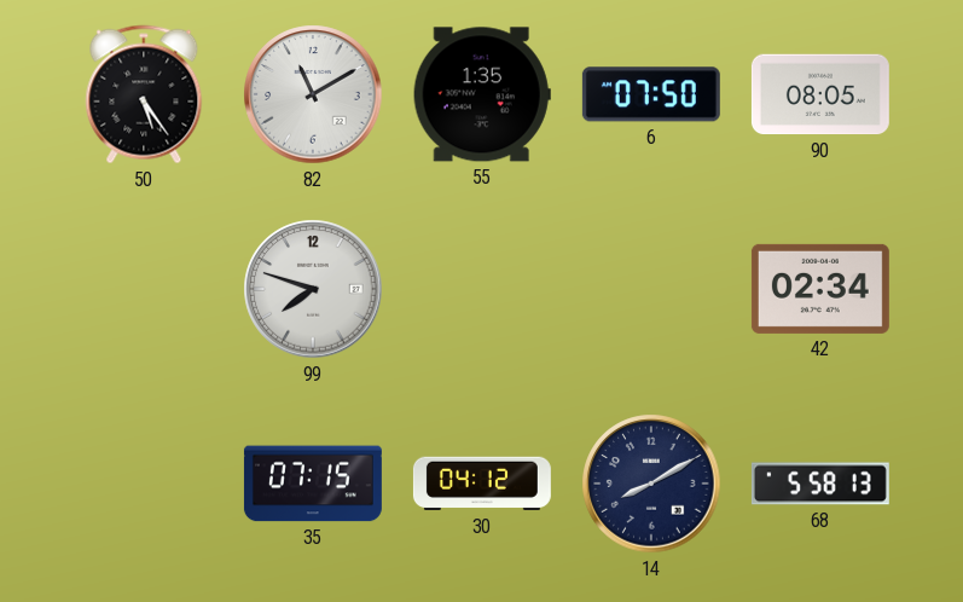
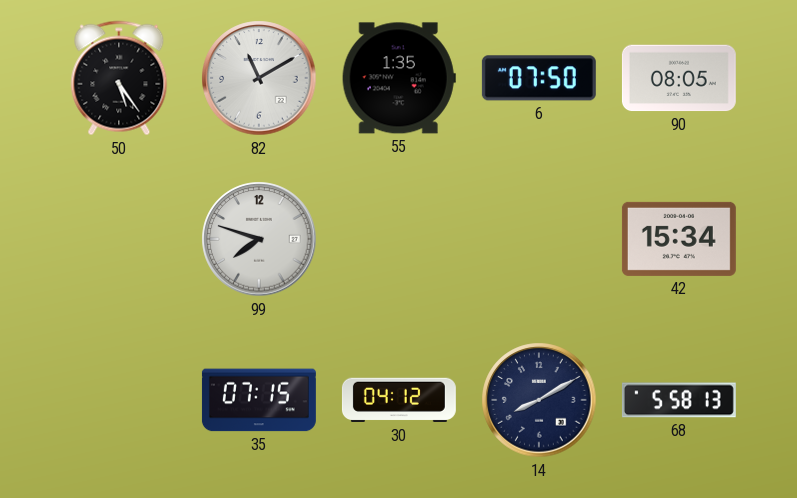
42: 02:34 -> 15:34
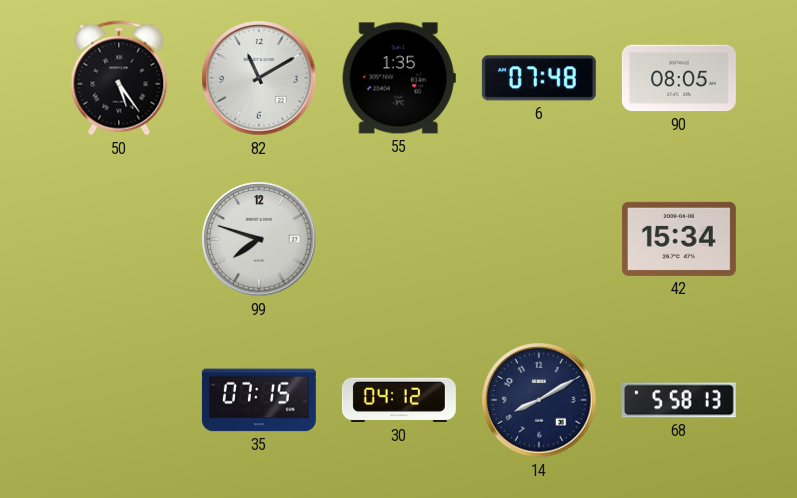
6: 07:50 -> 07:48
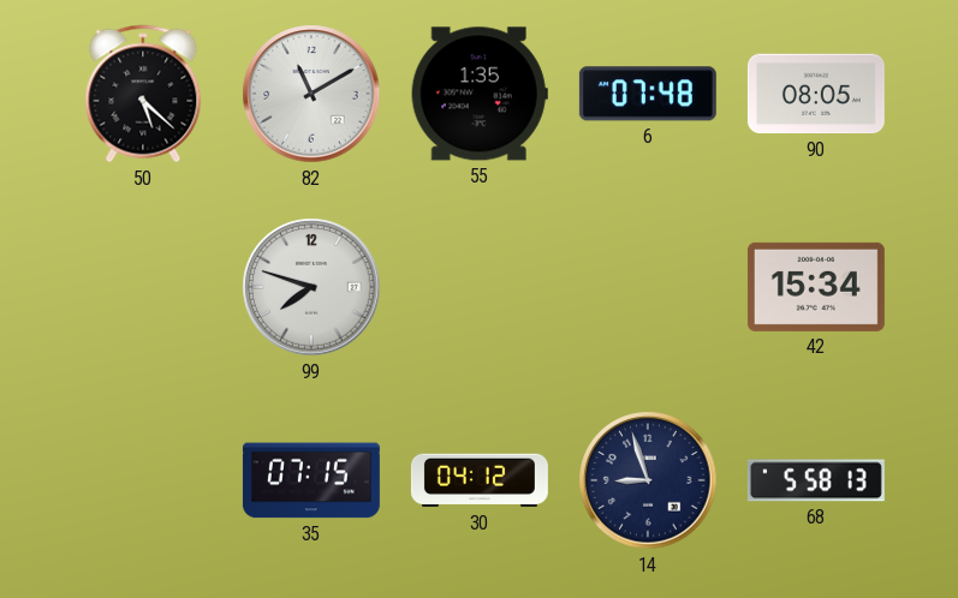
50: 5:24 -> 5:22
14: 8:10 -> 8:57
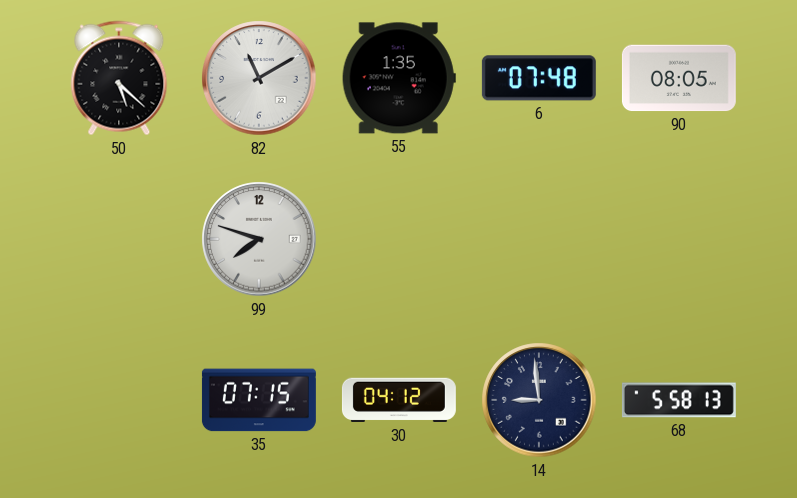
42: 15:34 -> none
14: 8:57 -> 8:59
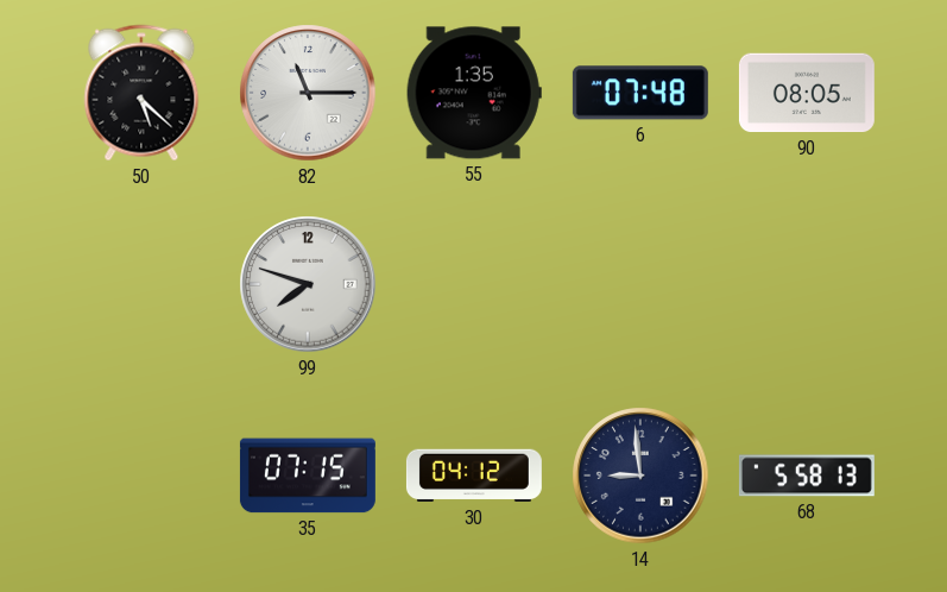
82: 11:10 -> 11:15
